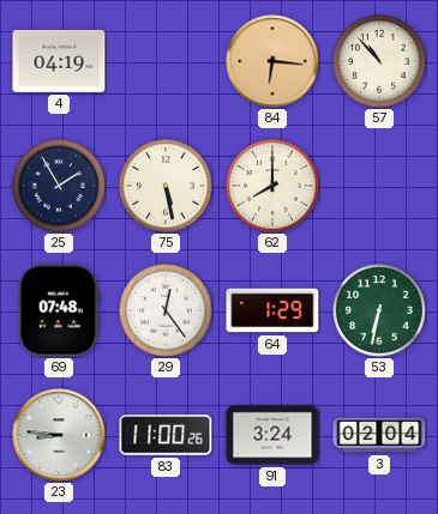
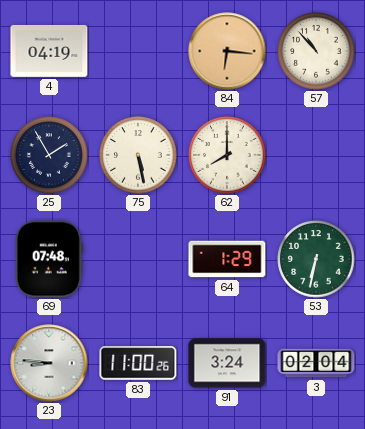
29: 12:24 -> none
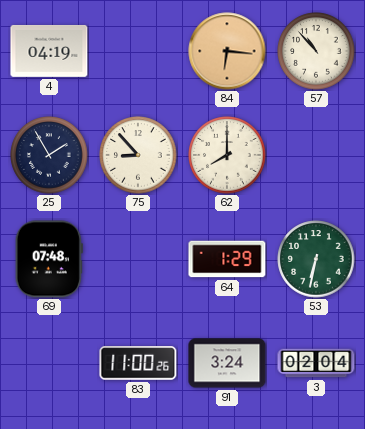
75: 5:28 -> 8:53
23: 8:46 -> none
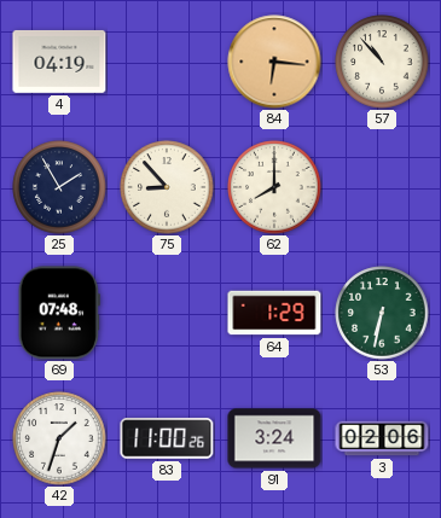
42: none -> 1:33
3: 02:04 -> 02:06
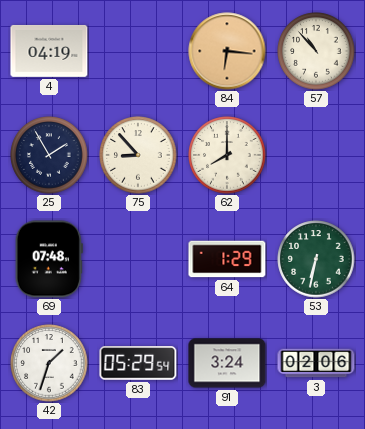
83: 11:00 -> 05:29
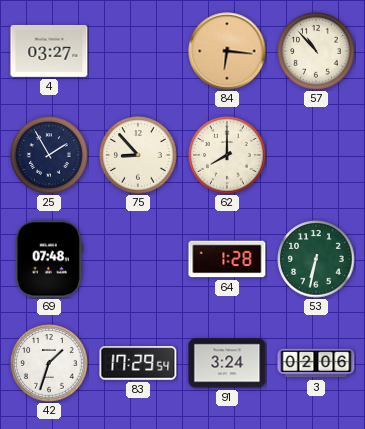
4: 04:19 -> 03:27
64: 1:29 -> 1:28
83: 05:29 -> 17:29
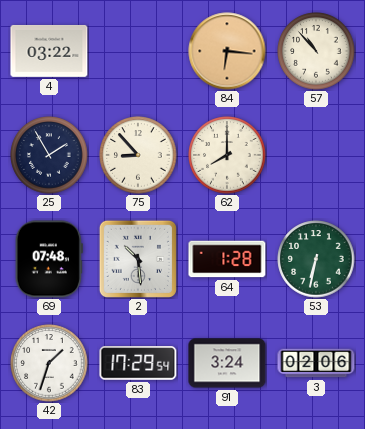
4: 03:27 -> 03:22
2: none -> 10:29
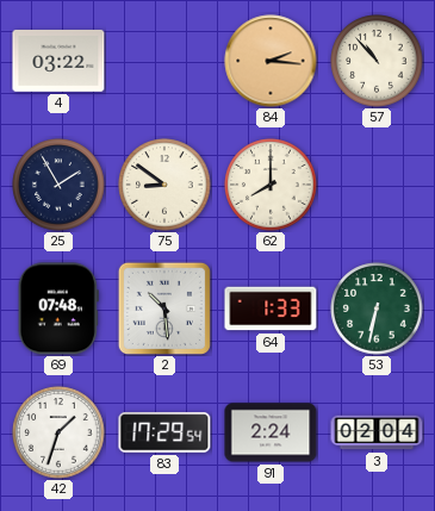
84: 6:16 -> 2:16
75: 8:53 -> 8:51
64: 1:28 -> 1:33
91: 3:24 -> 2:24
3: 02:06 -> 02:04
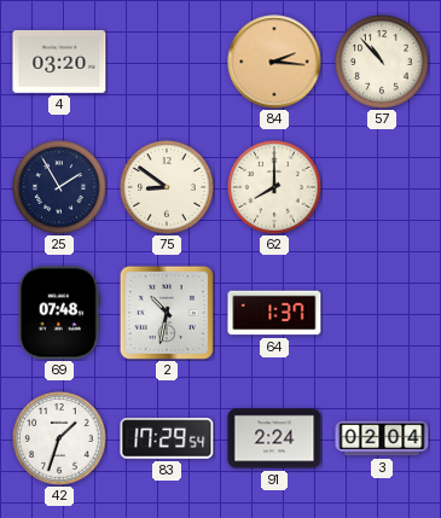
4: 03:22 -> 03:20
2: 10:29 -> 10:32
64: 1:33 -> 1:37
53: 6:32 -> none
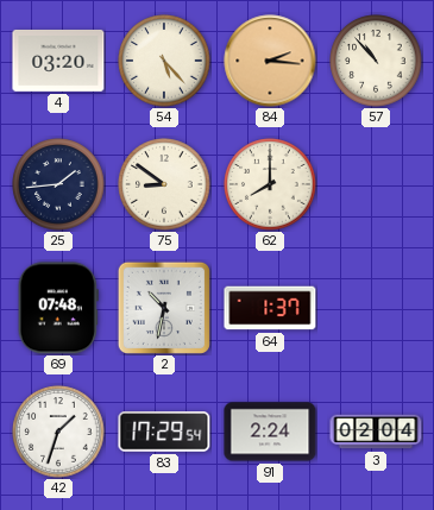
54: none -> 5:23
25: 1:55 -> 1:44
